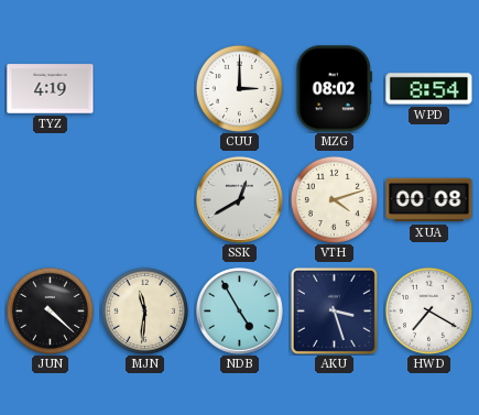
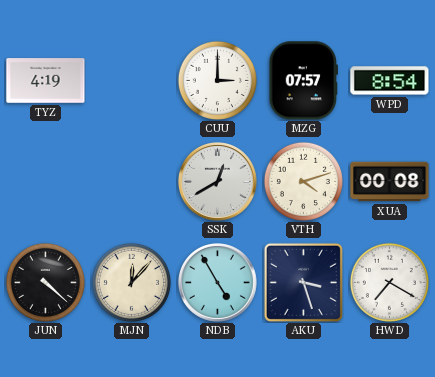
MZG: 08:02 -> 07:57
MJN: 11:31 -> 12:07
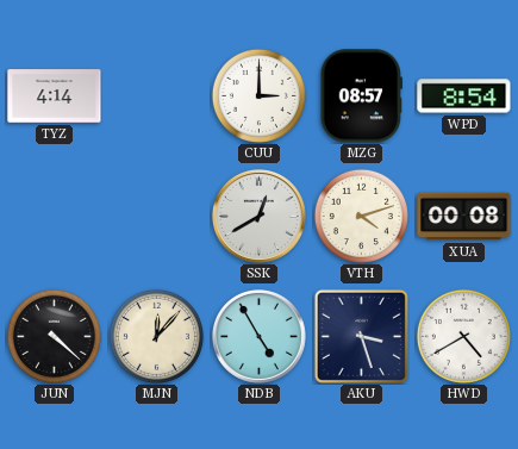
TYZ: 4:19 -> 4:14
MZG: 07:57 -> 08:57
HWD: 7:20 -> 4:40
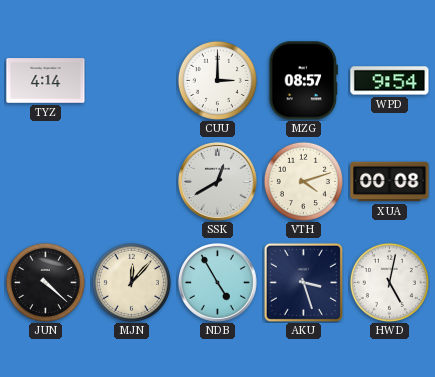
WPD: 8:54 -> 9:54
HWD: 4:40 -> 5:02
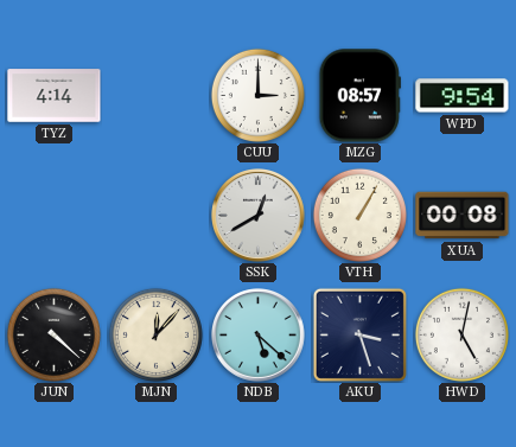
VTH: 4:12 -> 1:05
NDB: 4:55 -> 5:22
